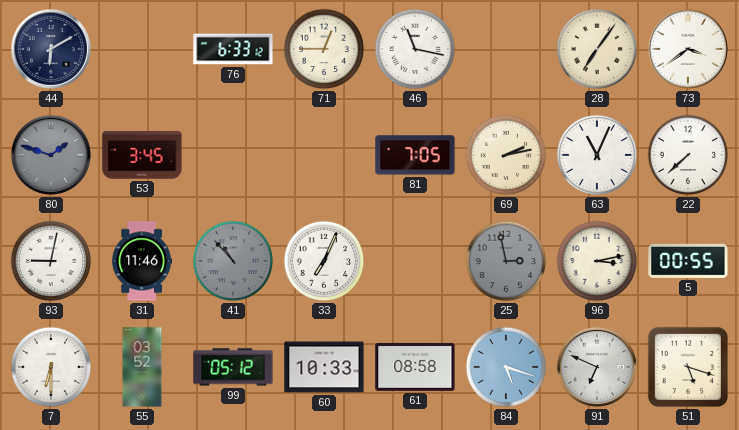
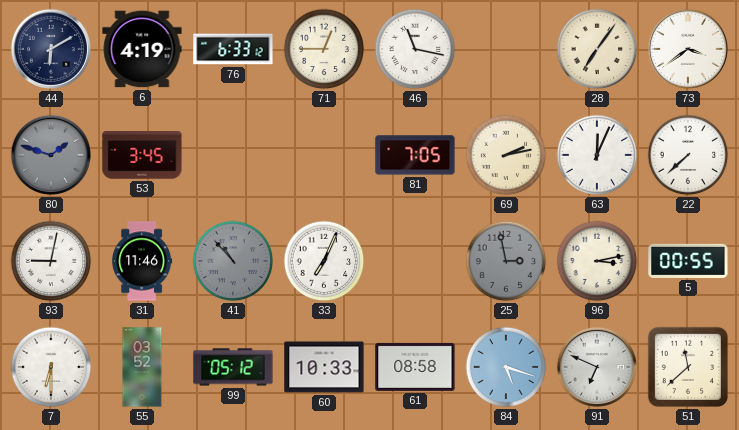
6: none -> 4:19
63: 11:04 -> 12:04
51: 5:18 -> 11:38
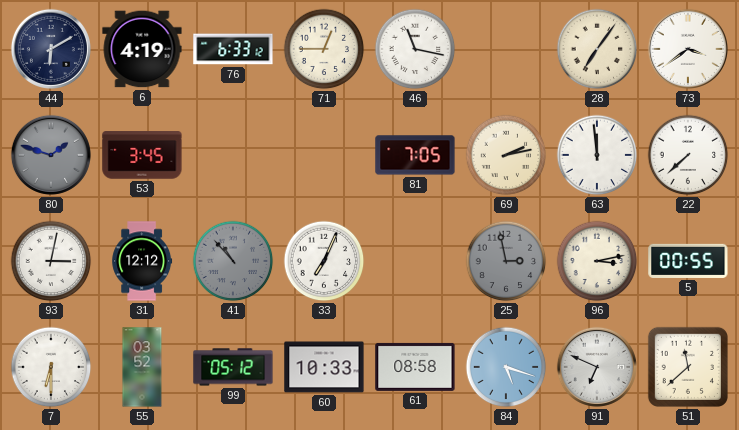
63: 12:04 -> 11:59
93: 9:02 -> 3:02
31: 11:46 -> 12:12
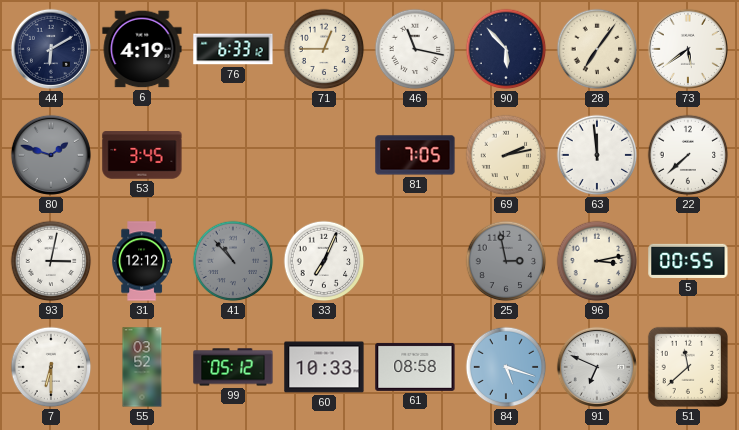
90: none -> 5:53
73: 3:39 -> 5:39
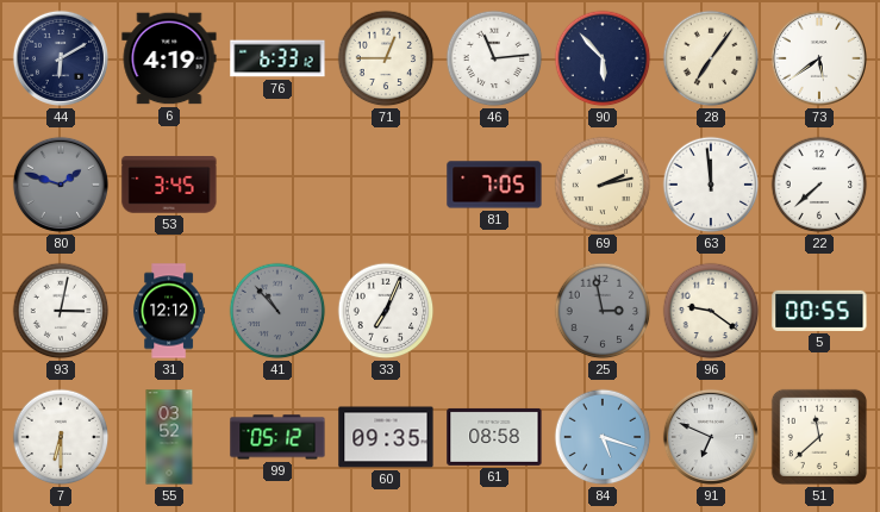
46: 11:17 -> 11:14
96: 3:13 -> 9:21
60: 10:33 -> 09:35
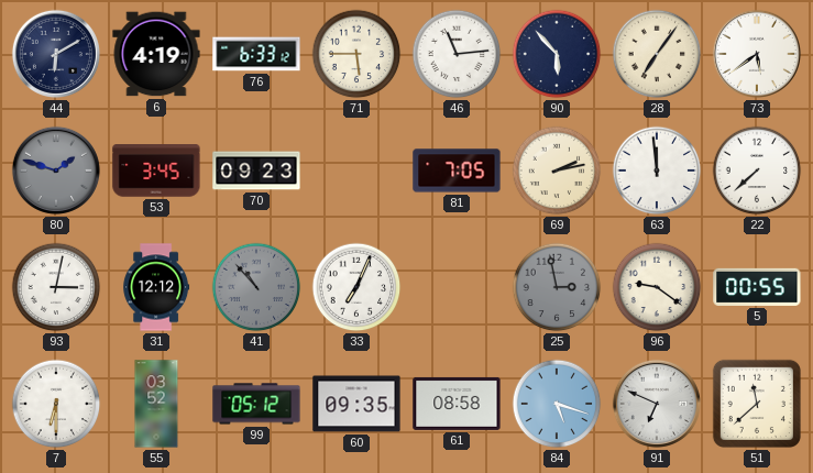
71: 12:45 -> 5:45
70: none -> 09:23
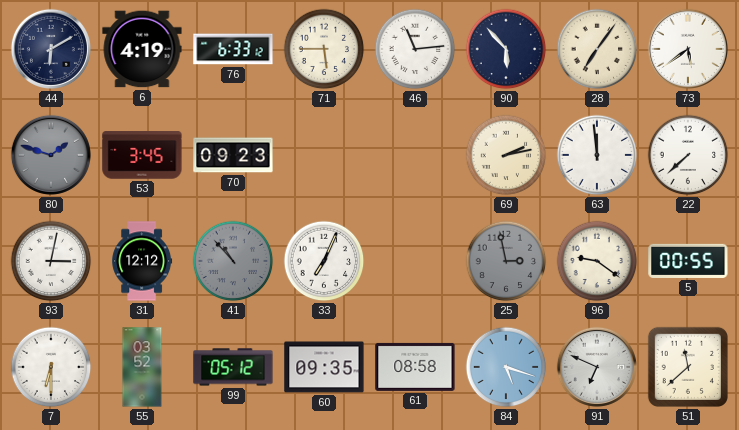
81: 7:05 -> none
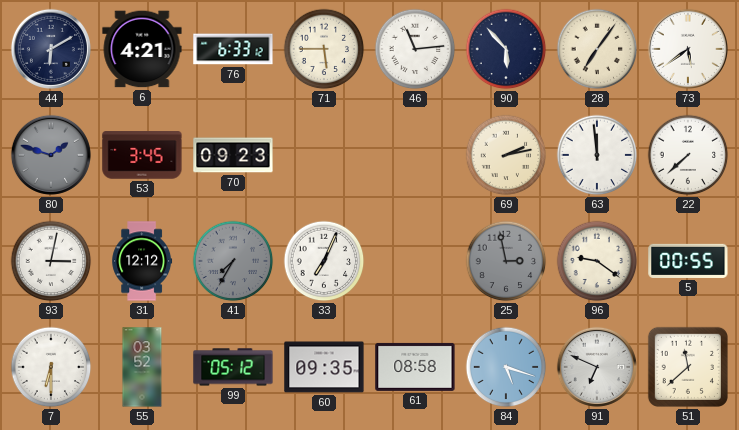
6: 4:19 -> 4:21
41: 10:53 -> 7:35
